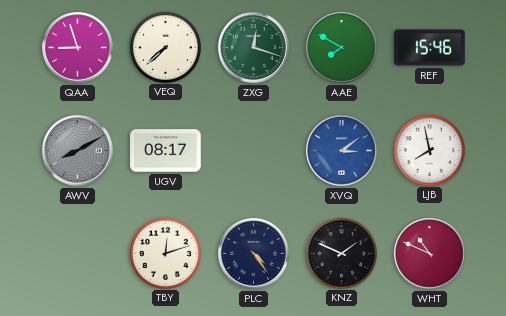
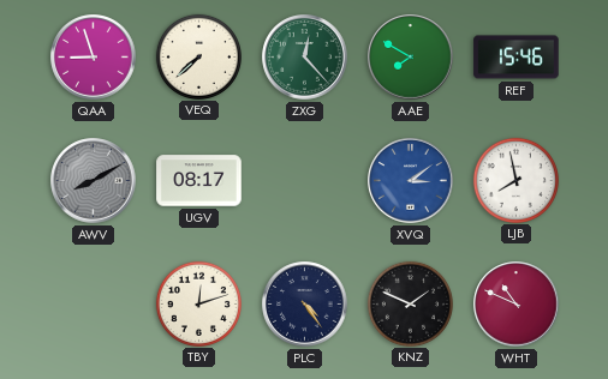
ZXG: 12:18 -> 12:23
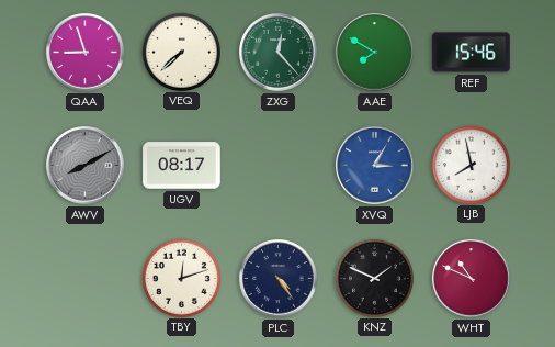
XVQ: 3:09 -> 3:05
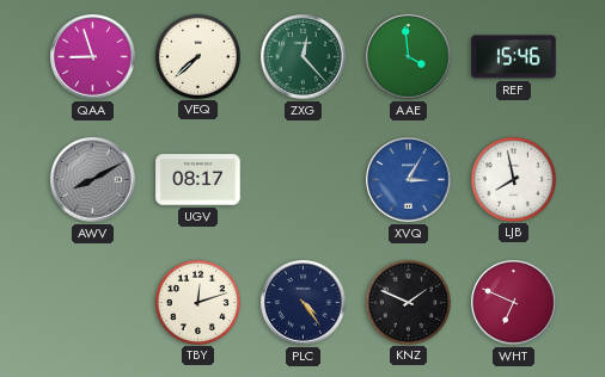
AAE: 7:50 -> 3:59
WHT: 10:49 -> 6:49
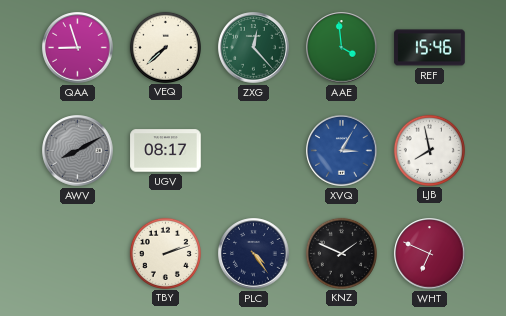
TBY: 12:12 -> 2:12
